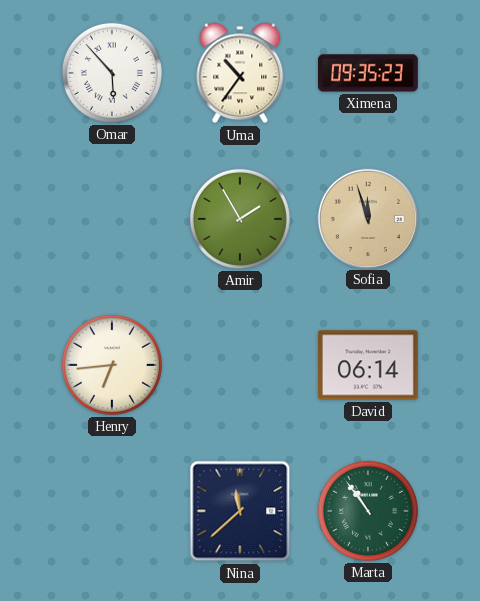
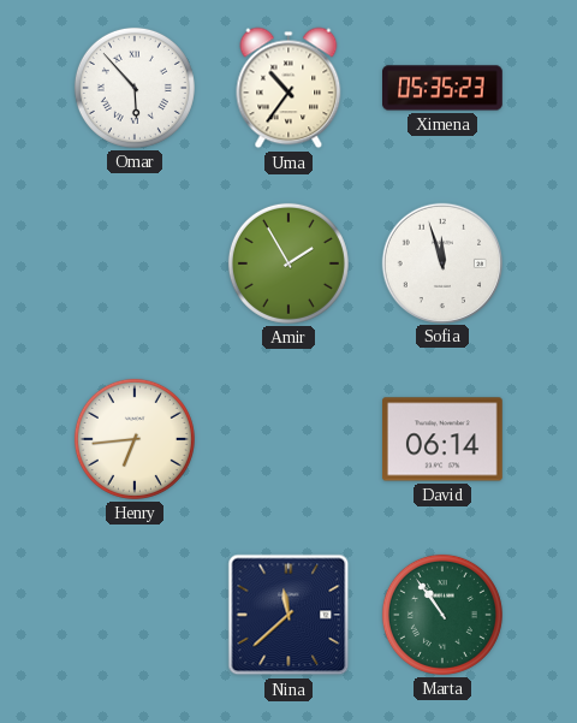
Ximena: 09:35 -> 05:35
Sofia dial: champagne -> white
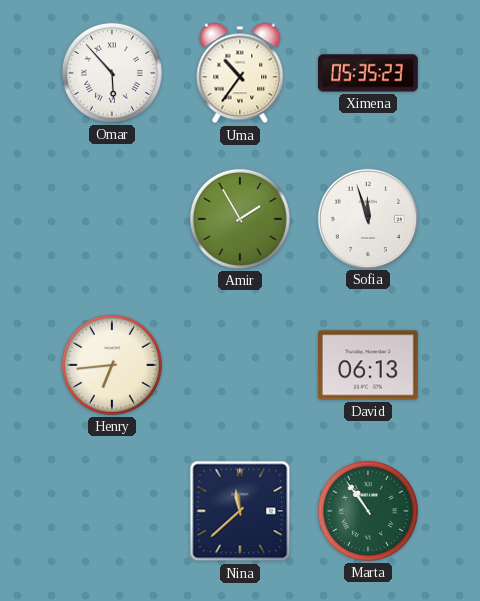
David: 06:14 -> 06:13
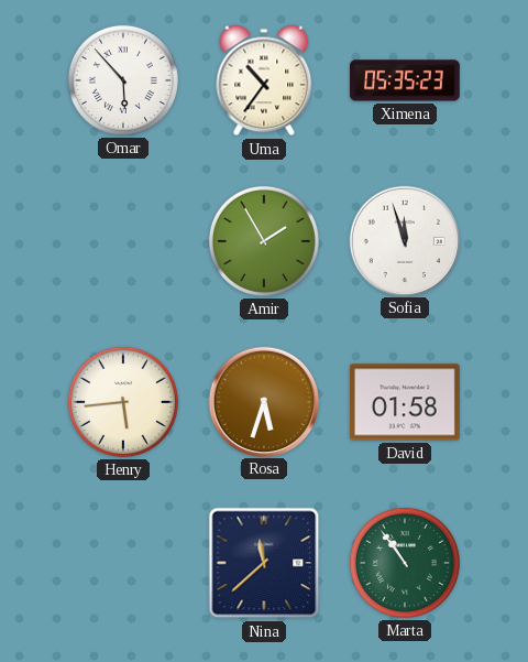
Henry: 6:44 -> 5:44
Rosa: none -> 5:33
David: 06:13 -> 01:58
